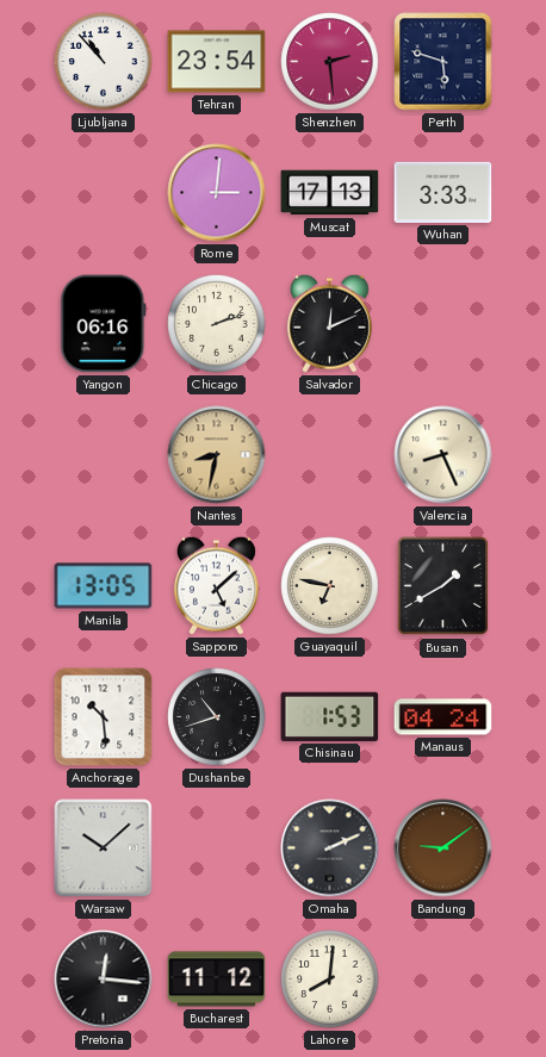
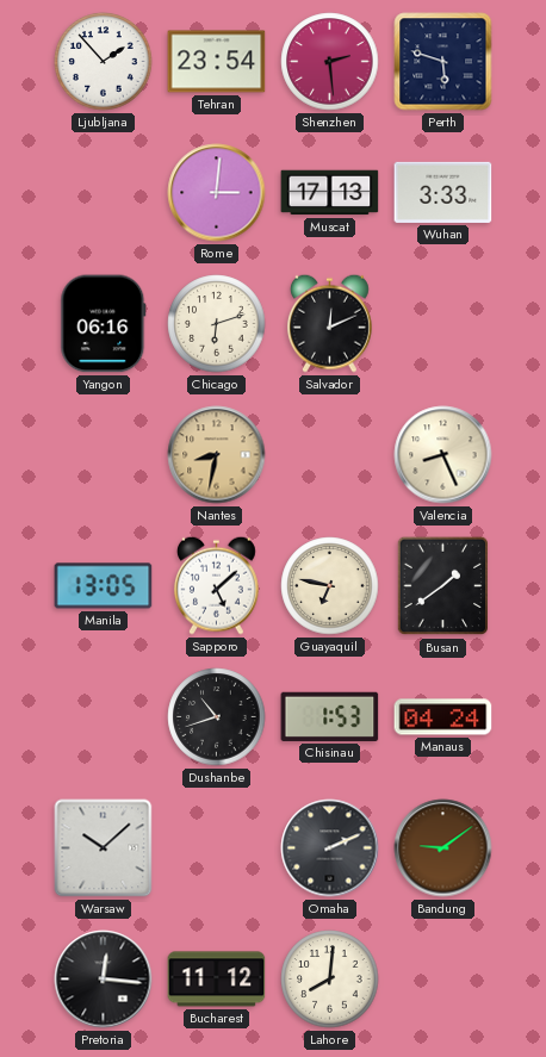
Ljubljana: 10:53 -> 1:53
Chicago: 2:12 -> 6:12
Busan: 1:40 -> 1:39
Anchorage: 10:29 -> none
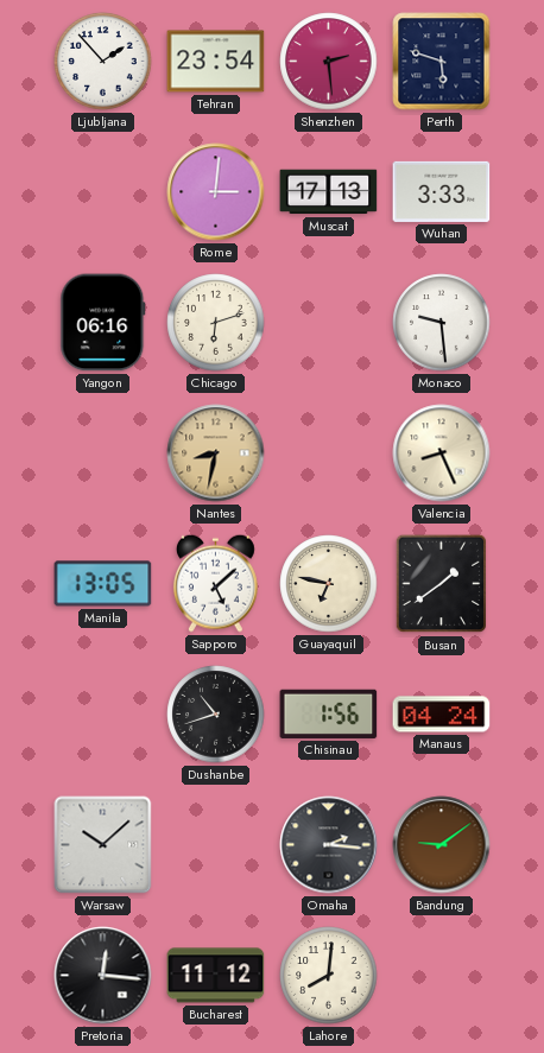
Salvador: 12:11 -> none
Monaco: none -> 9:29
Chisinau: 1:53 -> 1:56
Omaha: 2:11 -> 2:16
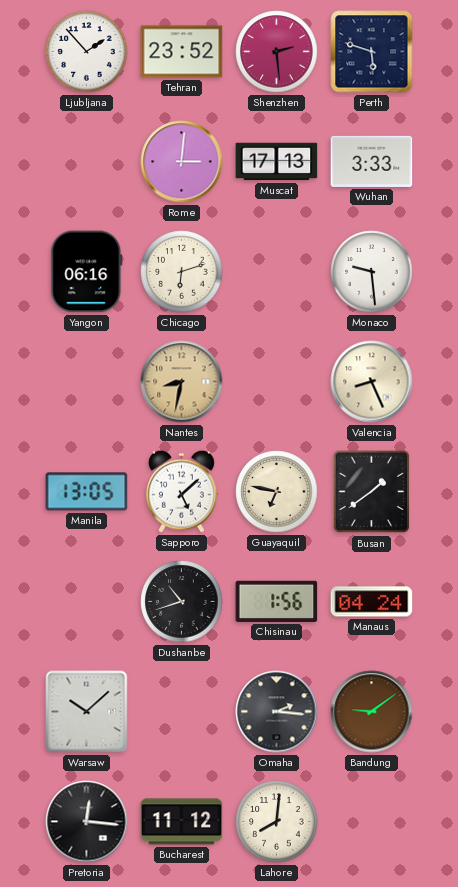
Tehran: 23:54 -> 23:52
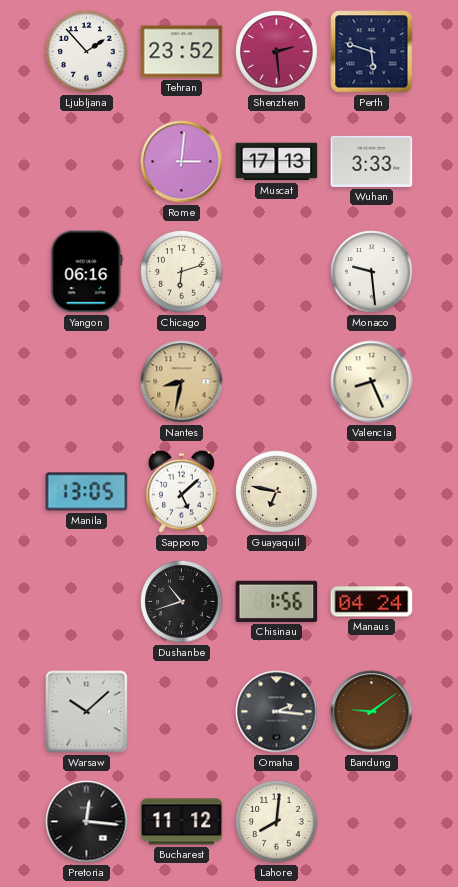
Busan: 1:39 -> none
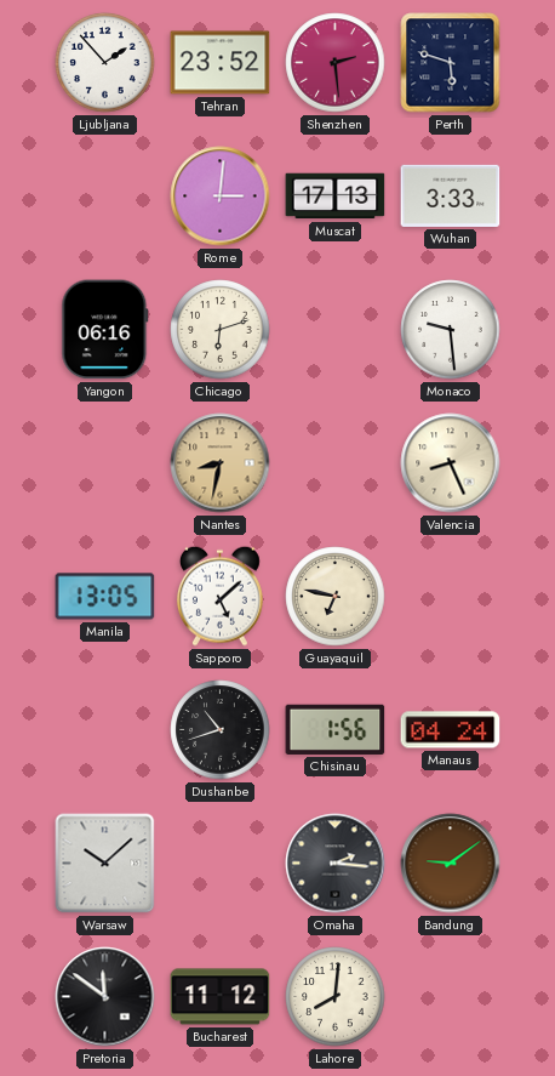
Pretoria: 12:16 -> 11:51
